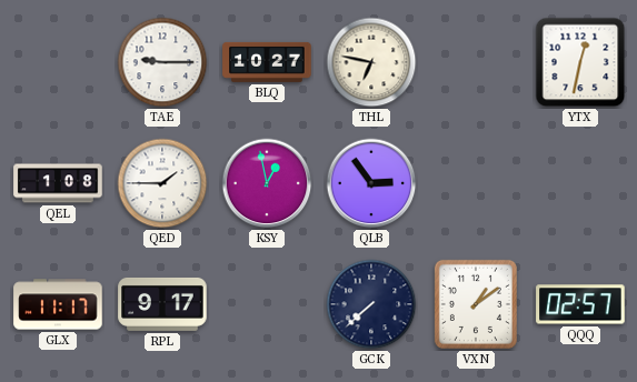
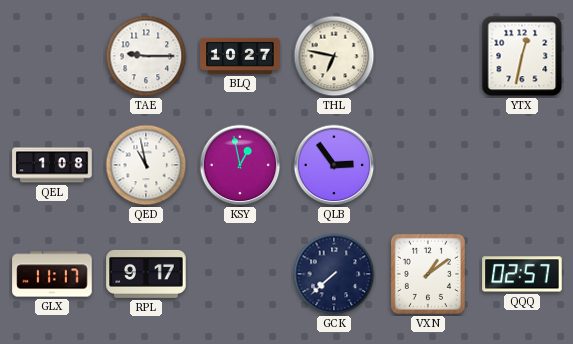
QED: 1:45 -> 10:58
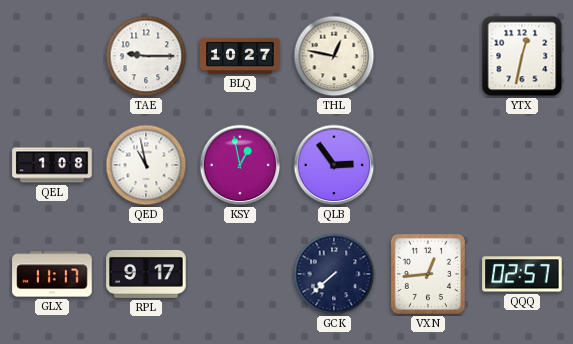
THL: 6:47 -> 12:47
VXN: 1:09 -> 12:44
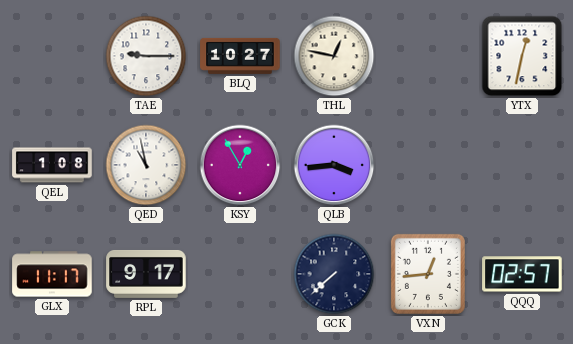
KSY: 12:58 -> 12:55
QLB: 2:54 -> 3:44
